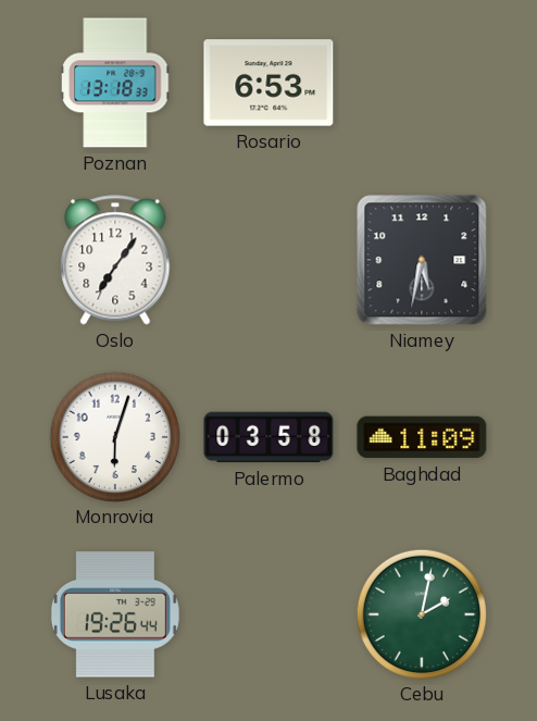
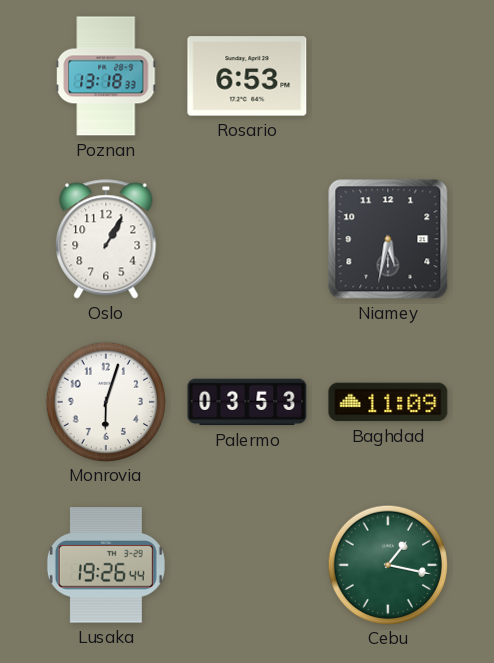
Oslo: 7:06 -> 1:05
Palermo: 03:58 -> 03:53
Cebu: 2:02 -> 1:17
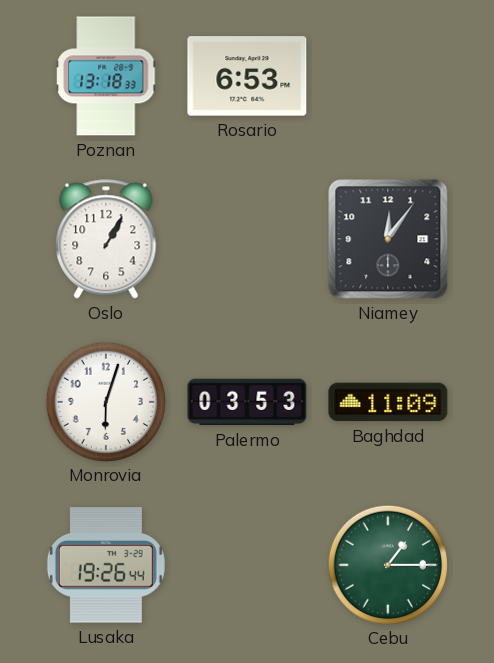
Niamey: 5:32 -> 12:06
Cebu: 1:17 -> 1:15
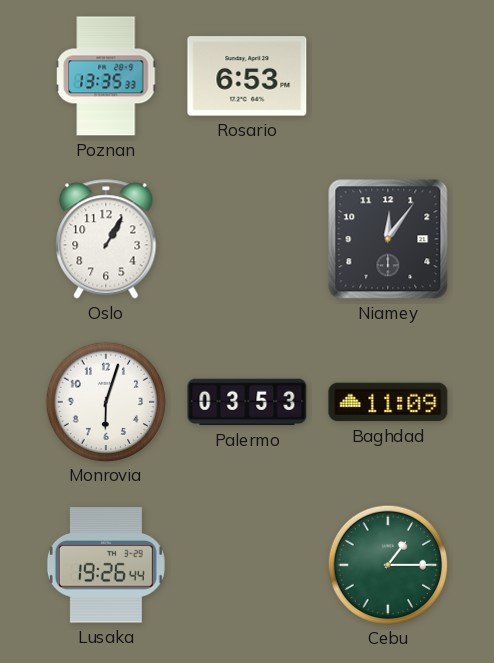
Poznan: 13:18 -> 13:35
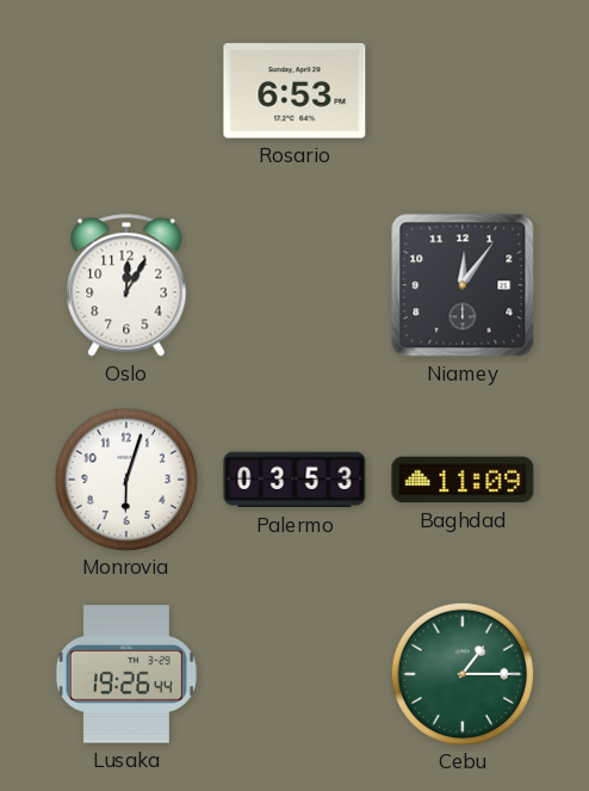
Poznan: 13:35 -> none
Oslo: 1:05 -> 12:05
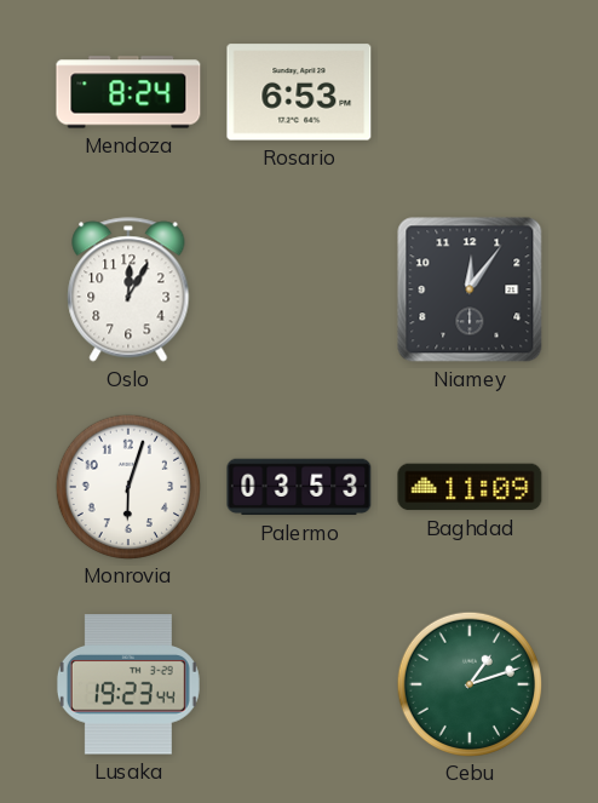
Mendoza: none -> 8:24
Lusaka: 19:26 -> 19:23
Cebu: 1:15 -> 1:12
